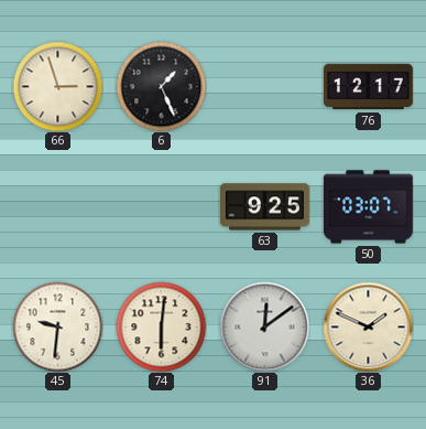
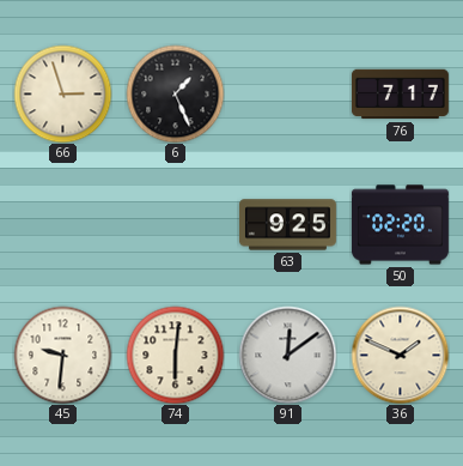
76: 12:17 -> 7:17
50: 03:07 -> 02:20
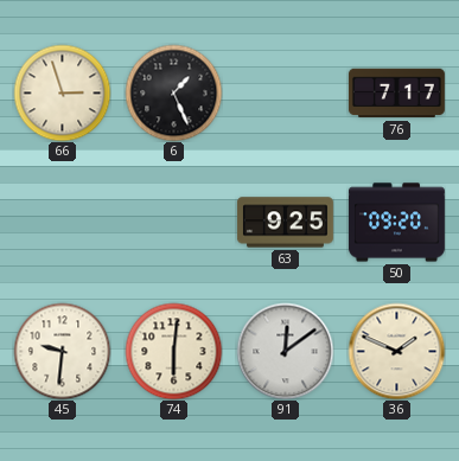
50: 02:20 -> 09:20
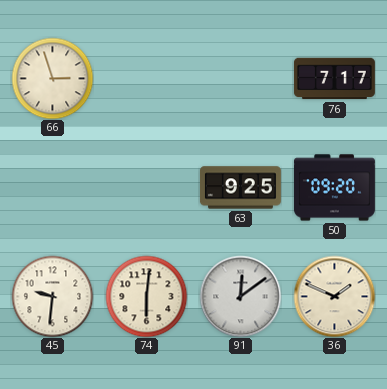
6: 1:26 -> none
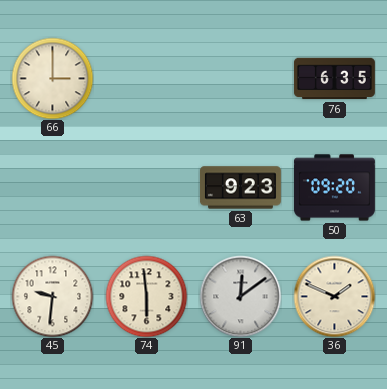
66: 2:57 -> 3:00
76: 7:17 -> 6:35
63: 9:25 -> 9:23
74: 6:01 -> 5:59
